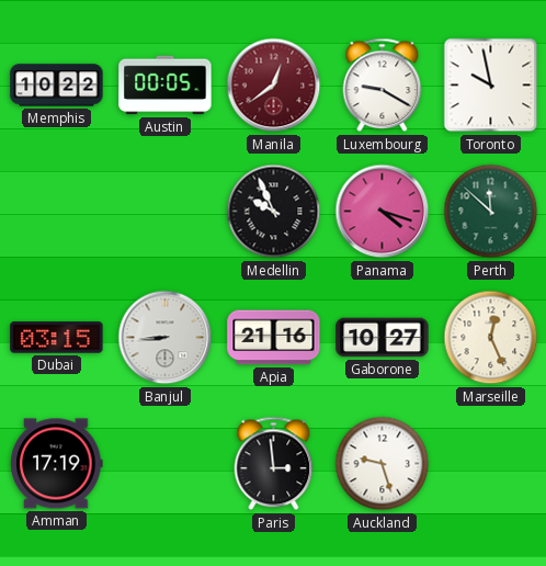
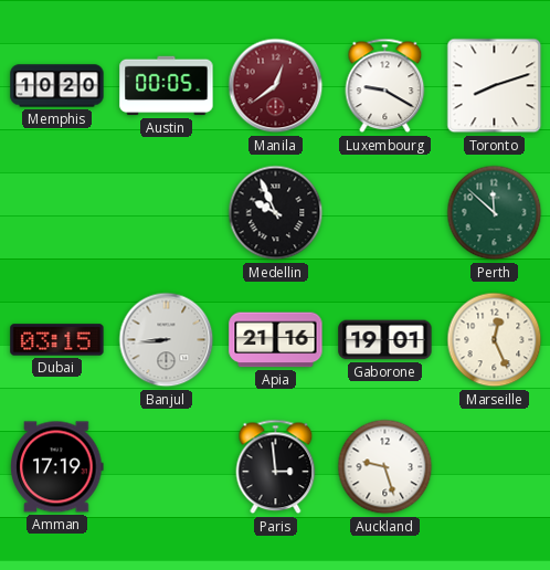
Memphis: 10:22 -> 10:20
Toronto: 9:58 -> 8:12
Panama: 4:18 -> none
Gaborone: 10:27 -> 19:01
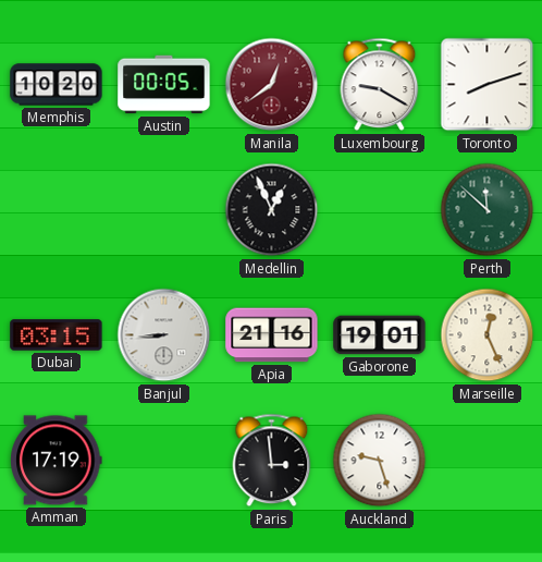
Medellin: 9:56 -> 12:56
